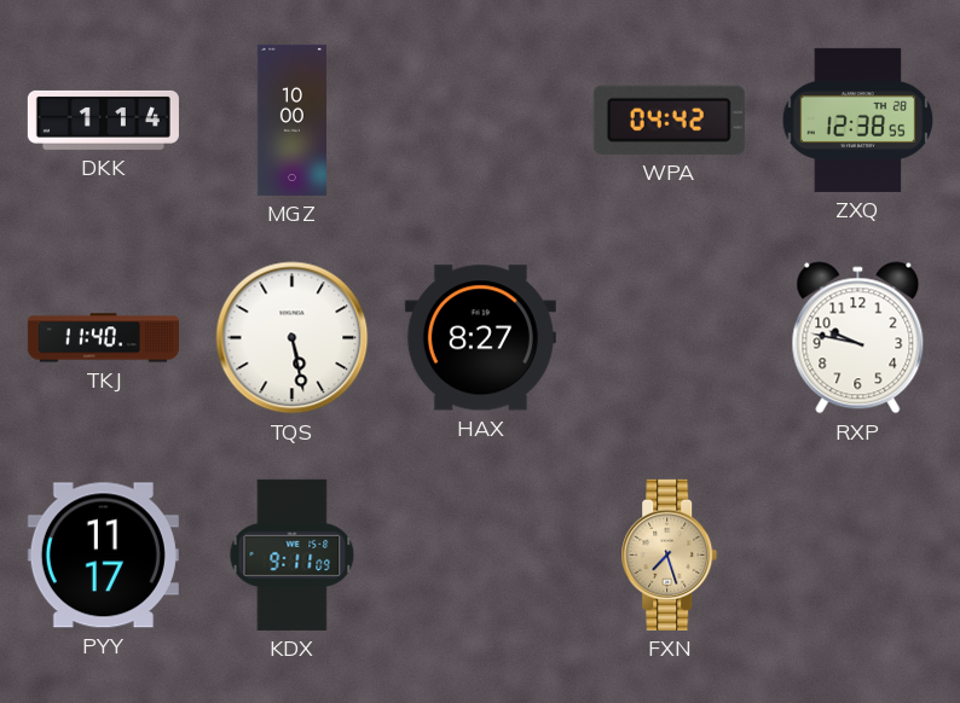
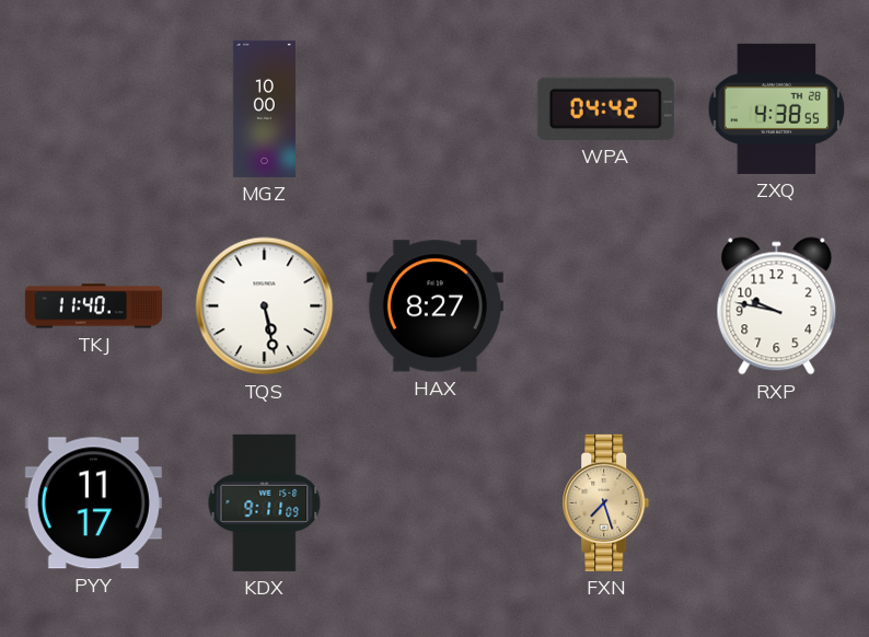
DKK: 1:14 -> none
ZXQ: 12:38 -> 4:38
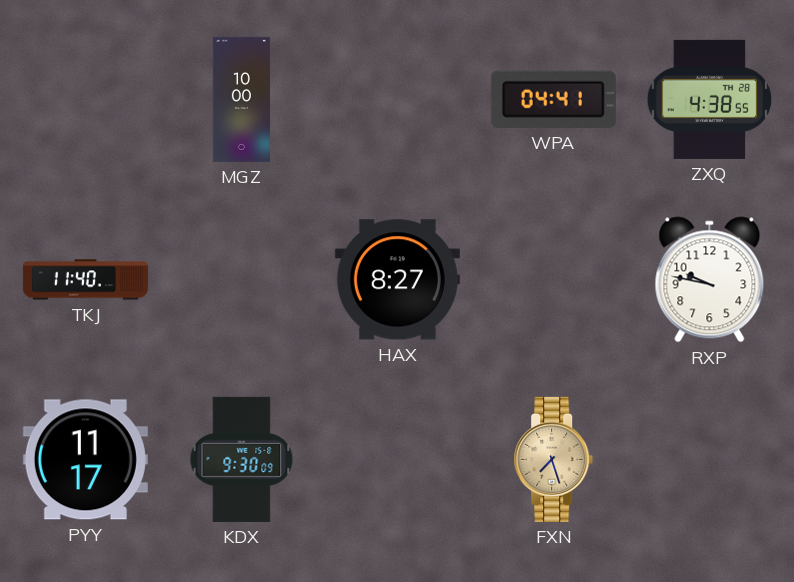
WPA: 04:42 -> 04:41
TQS: 5:28 -> none
KDX: 9:11 -> 9:30
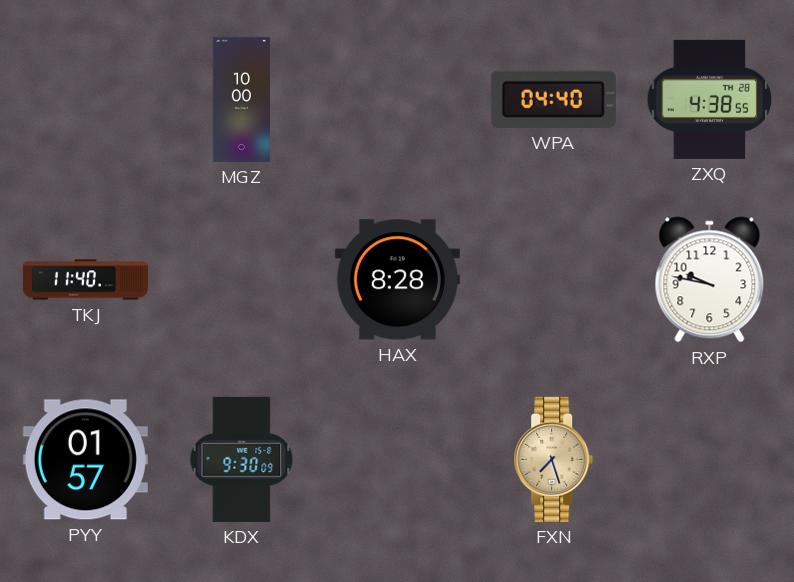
WPA: 04:41 -> 04:40
HAX: 8:27 -> 8:28
PYY: 11:17 -> 01:57
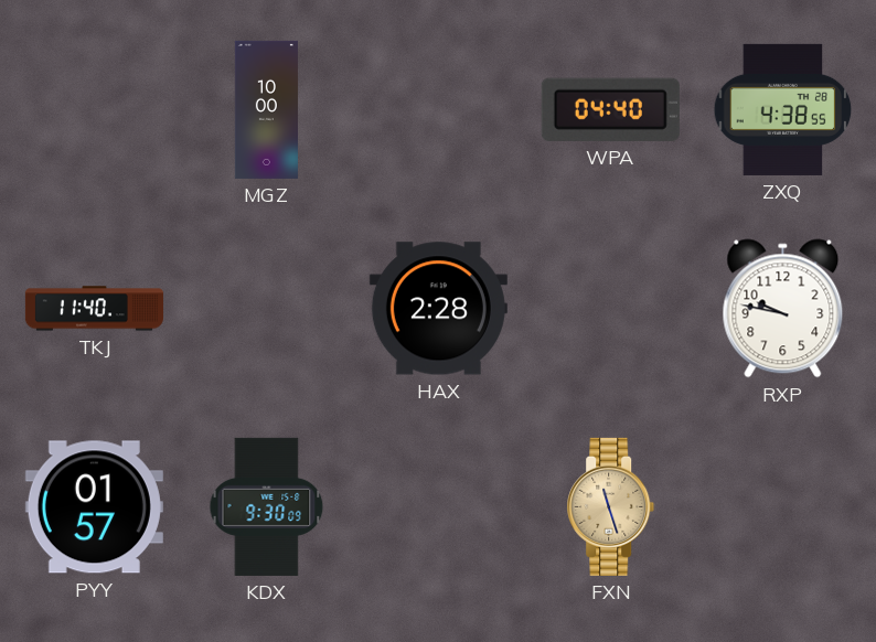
HAX: 8:28 -> 2:28
FXN: 7:27 -> 11:27
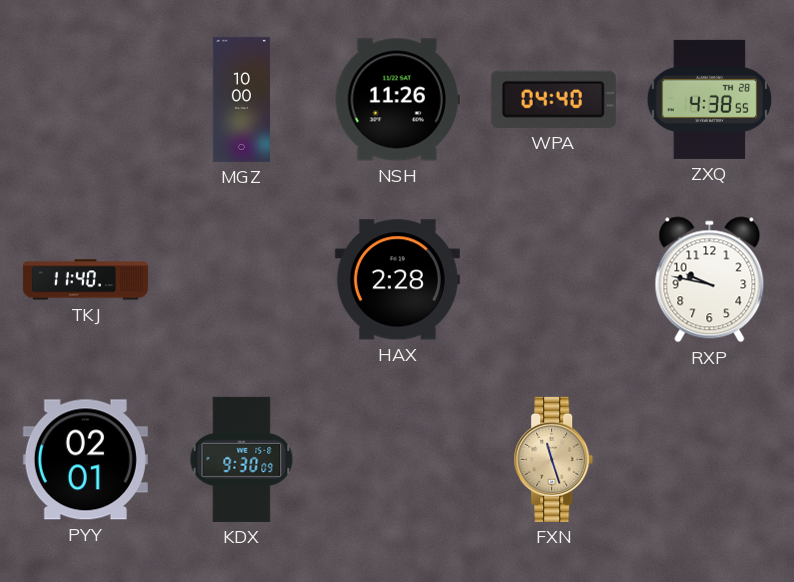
NSH: none -> 11:26
PYY: 01:57 -> 02:01
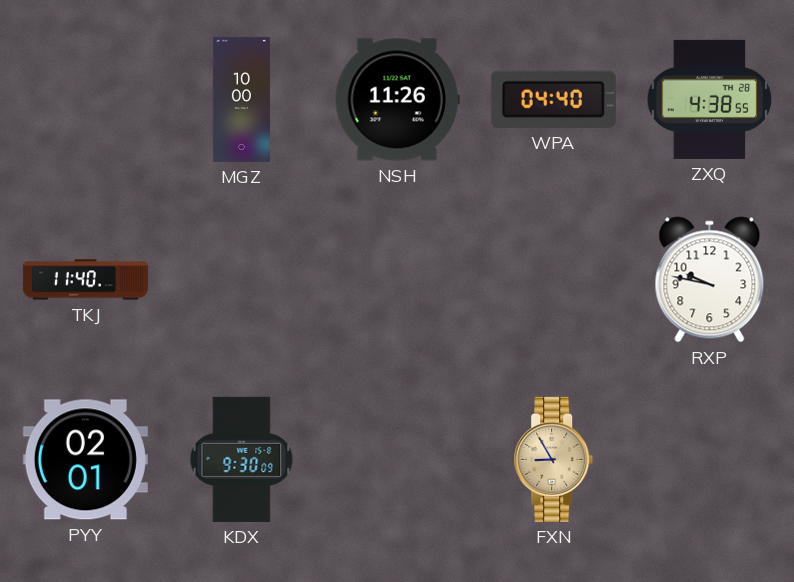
HAX: 2:28 -> none
FXN: 11:27 -> 8:55
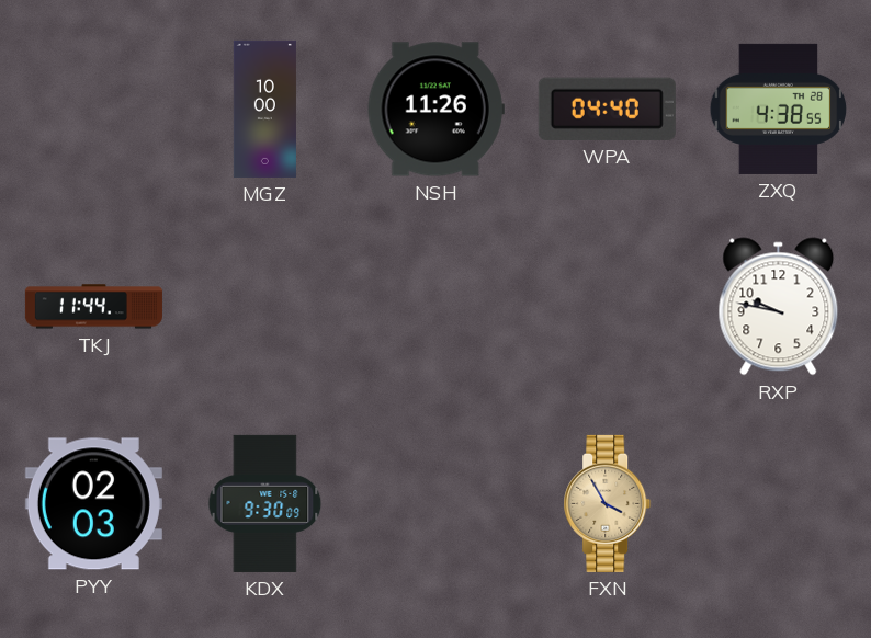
TKJ: 11:40 -> 11:44
PYY: 02:01 -> 02:03
FXN: 8:55 -> 3:55
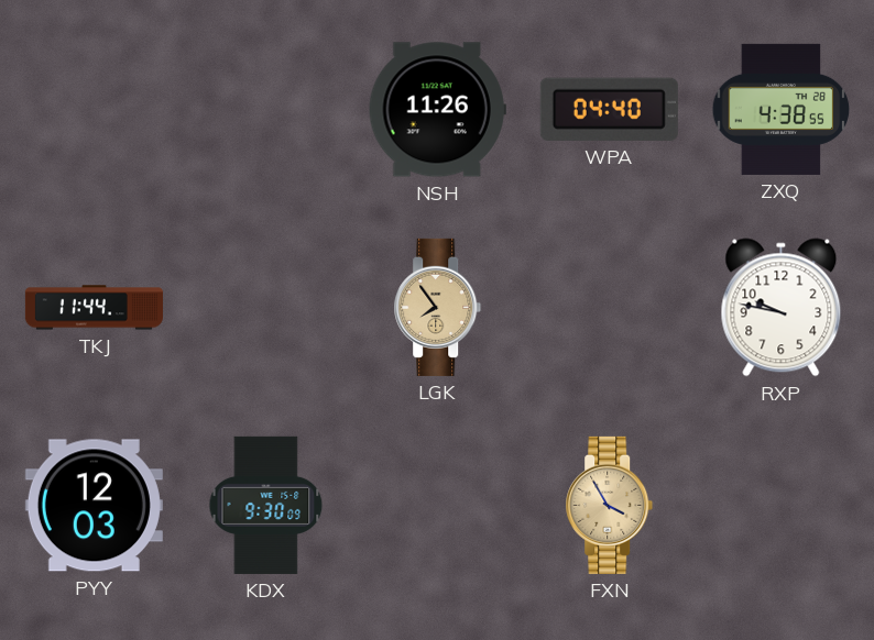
MGZ: 10:00 -> none
LGK: none -> 7:54
PYY: 02:03 -> 12:03
